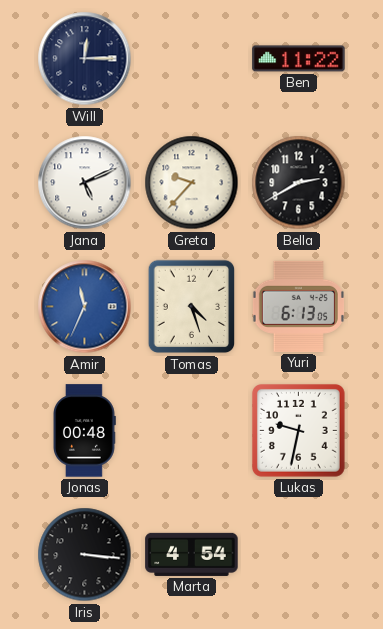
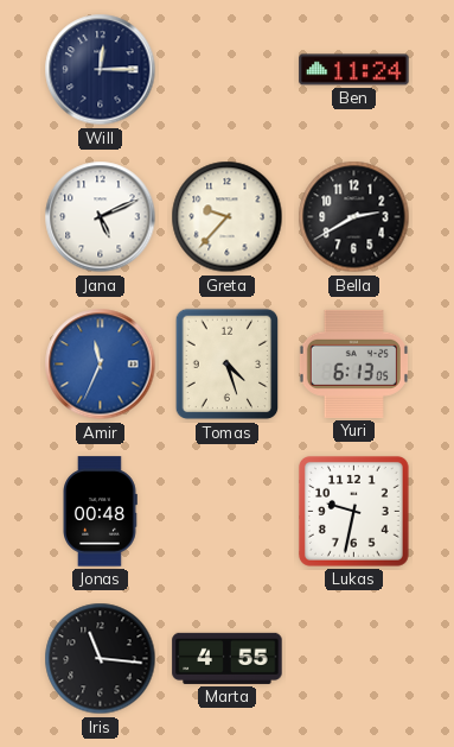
Ben: 11:22 -> 11:24
Iris: 3:16 -> 11:16
Marta: 4:54 -> 4:55
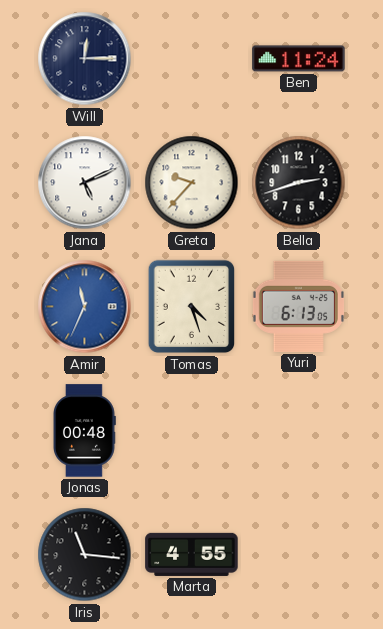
Bella: 2:40 -> 2:42
Lukas: 9:32 -> none
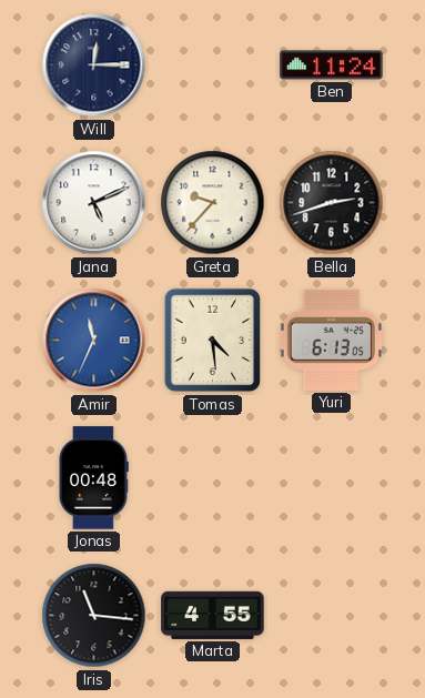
Tomas: 4:27 -> 4:29
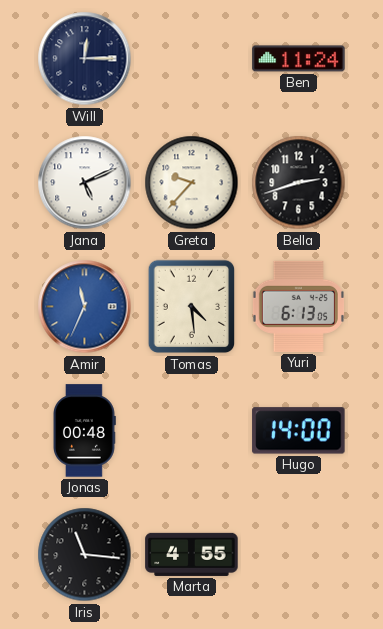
Hugo: none -> 14:00
